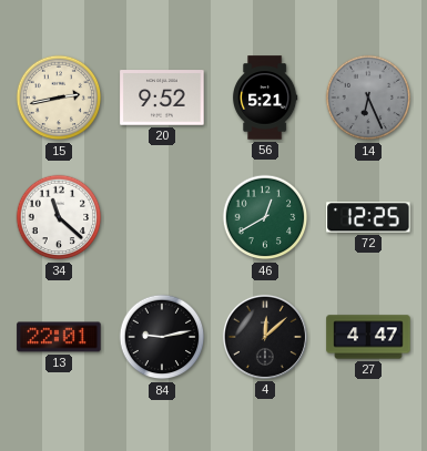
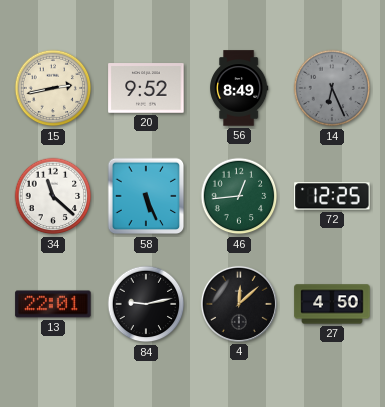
56: 5:21 -> 8:49
58: none -> 5:26
46: 12:40 -> 12:44
27: 4:47 -> 4:50
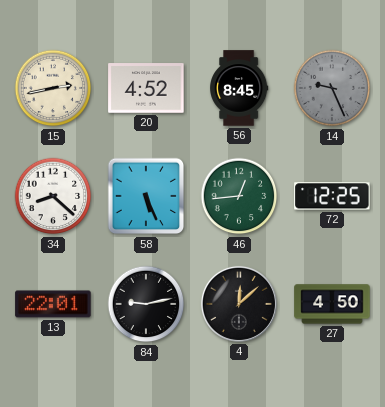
20: 9:52 -> 4:52
56: 8:49 -> 8:45
14: 6:26 -> 9:26
34: 11:22 -> 8:22
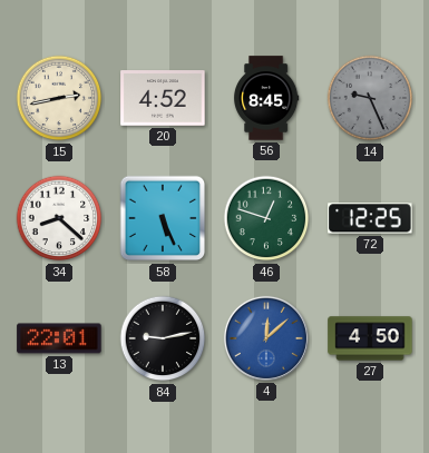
46: 12:44 -> 12:48
4 dial: black -> blue
